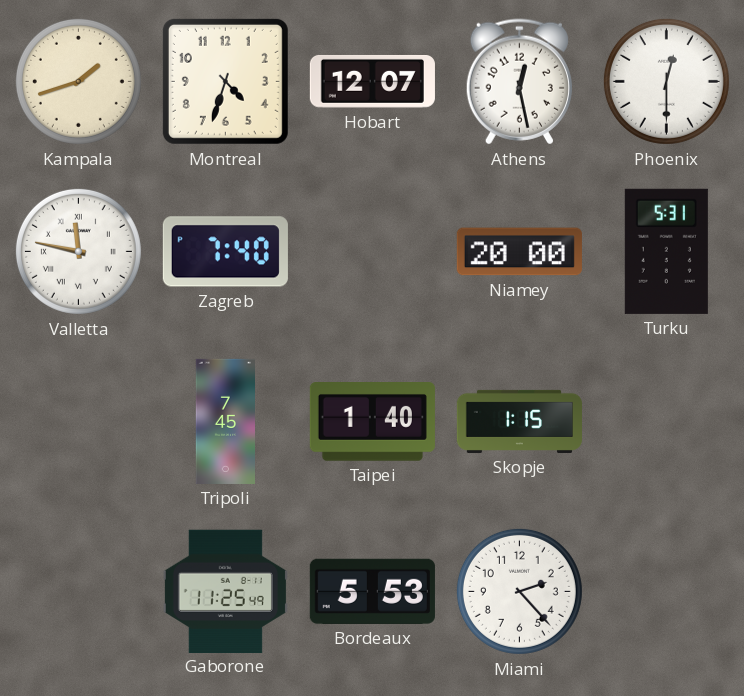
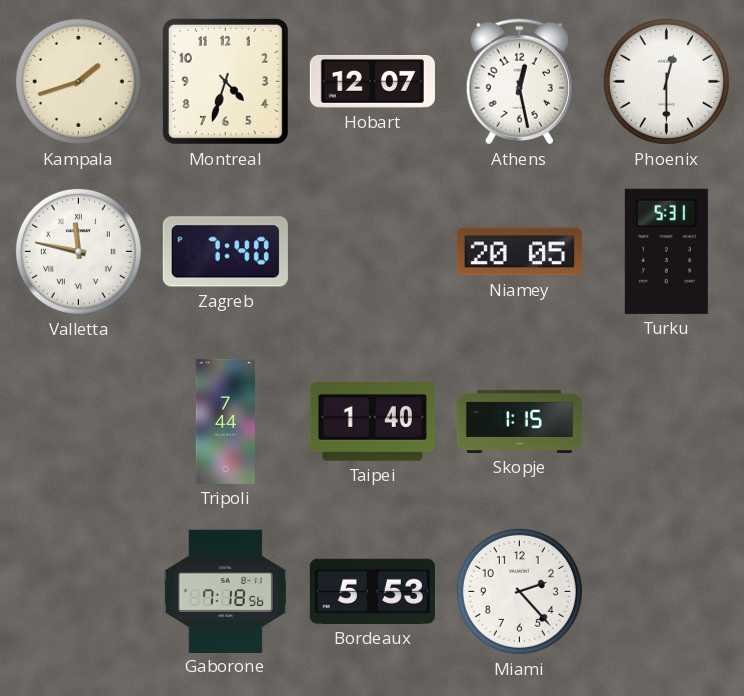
Niamey: 20:00 -> 20:05
Tripoli: 7:45 -> 7:44
Gaborone: 11:25 -> 7:18
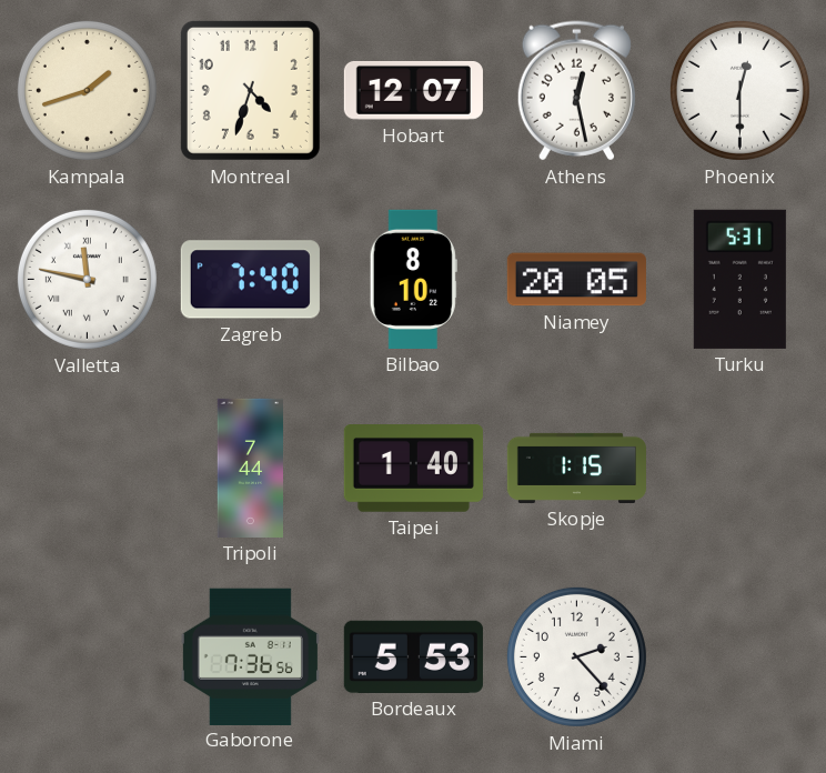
Bilbao: none -> 8:10
Gaborone: 7:18 -> 7:36
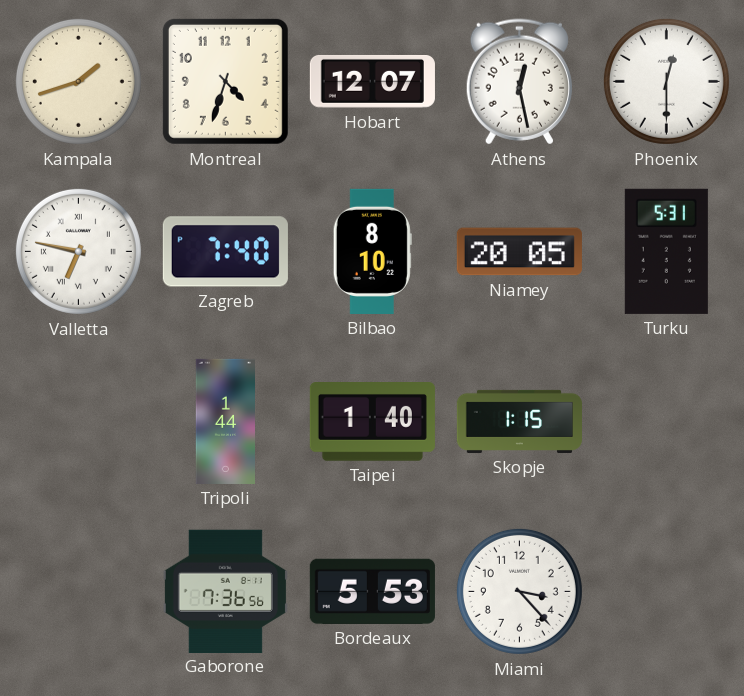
Valletta: 11:47 -> 6:47
Tripoli: 7:44 -> 1:44
Miami: 2:23 -> 3:23
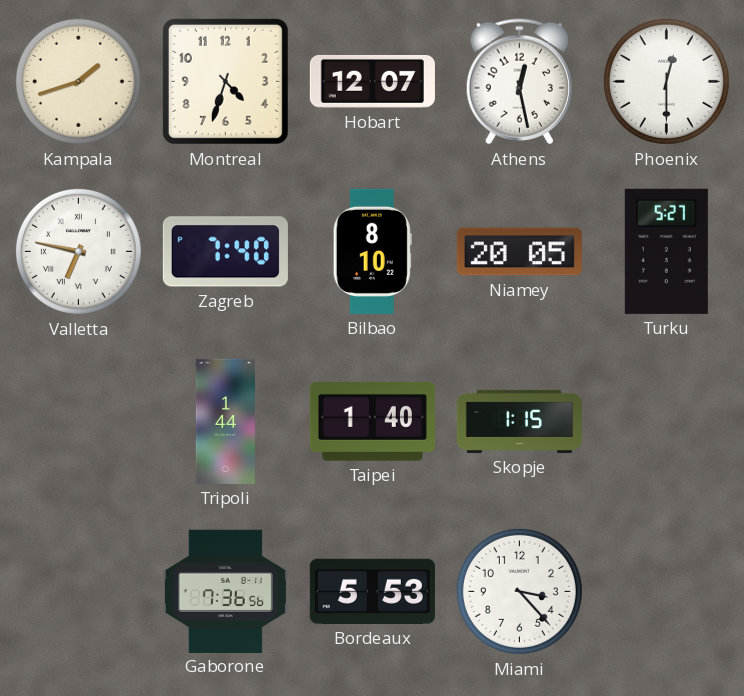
Turku: 5:31 -> 5:27
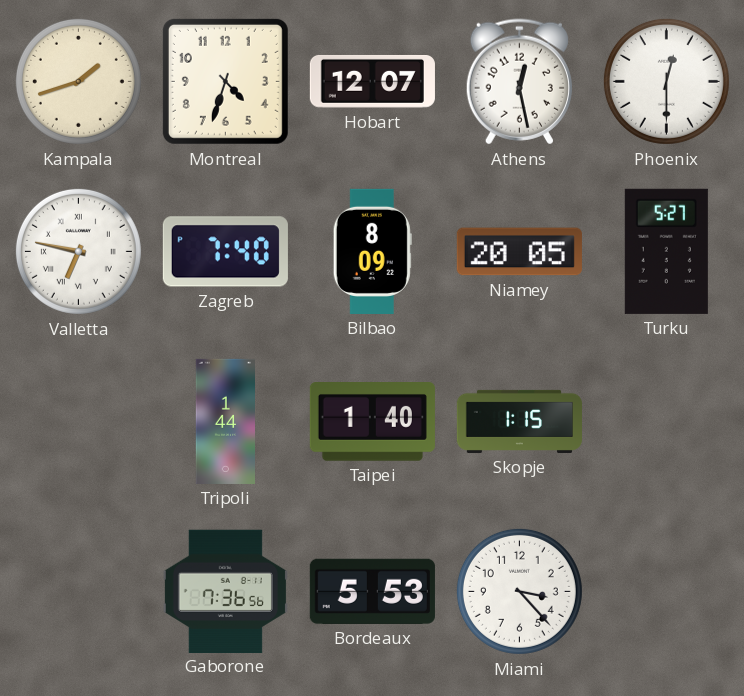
Bilbao: 8:10 -> 8:09
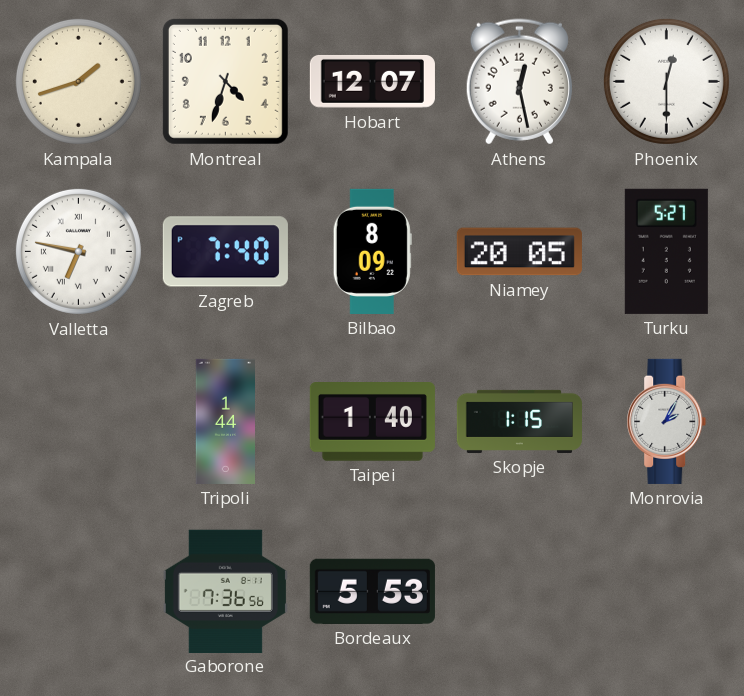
Monrovia: none -> 2:05
Miami: 3:23 -> none
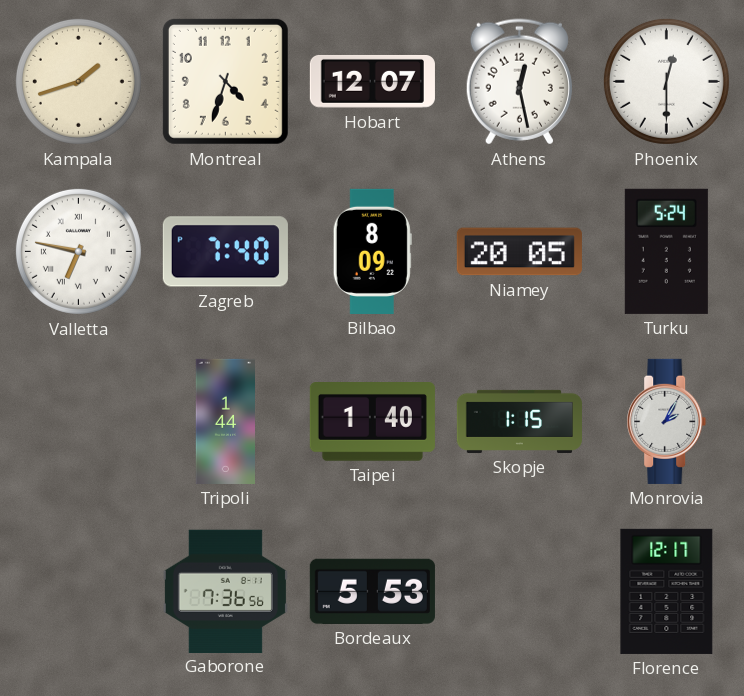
Turku: 5:27 -> 5:24
Florence: none -> 12:17
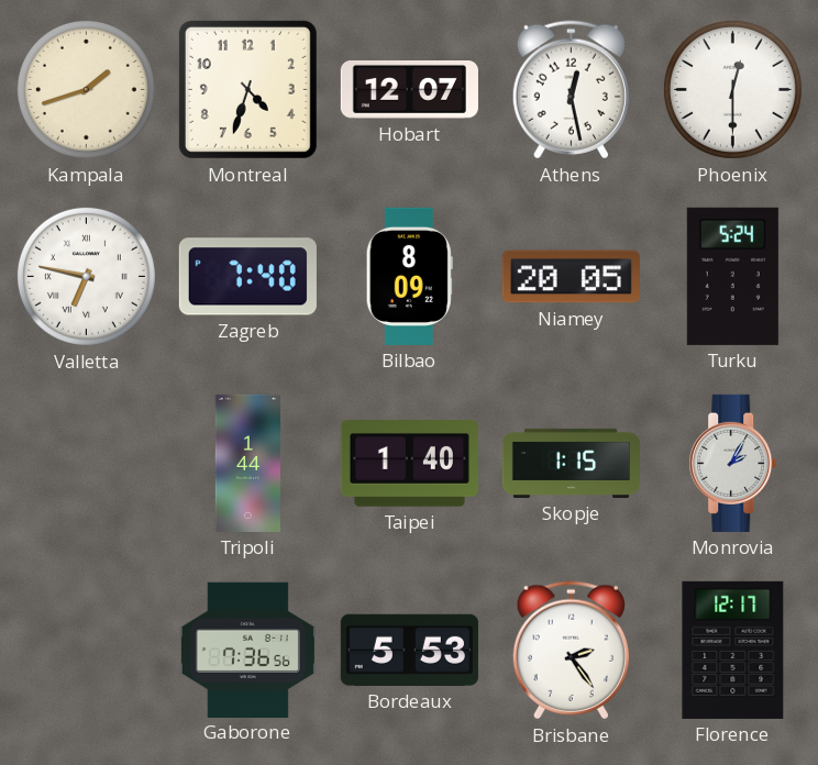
Brisbane: none -> 2:24
